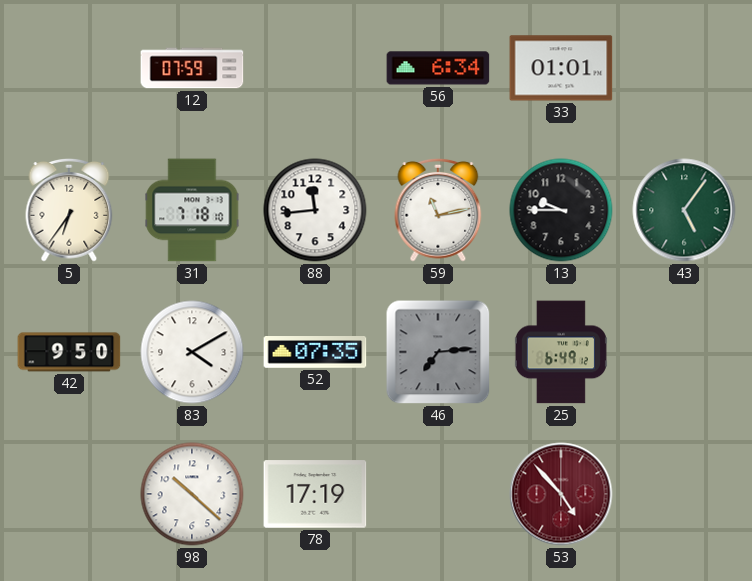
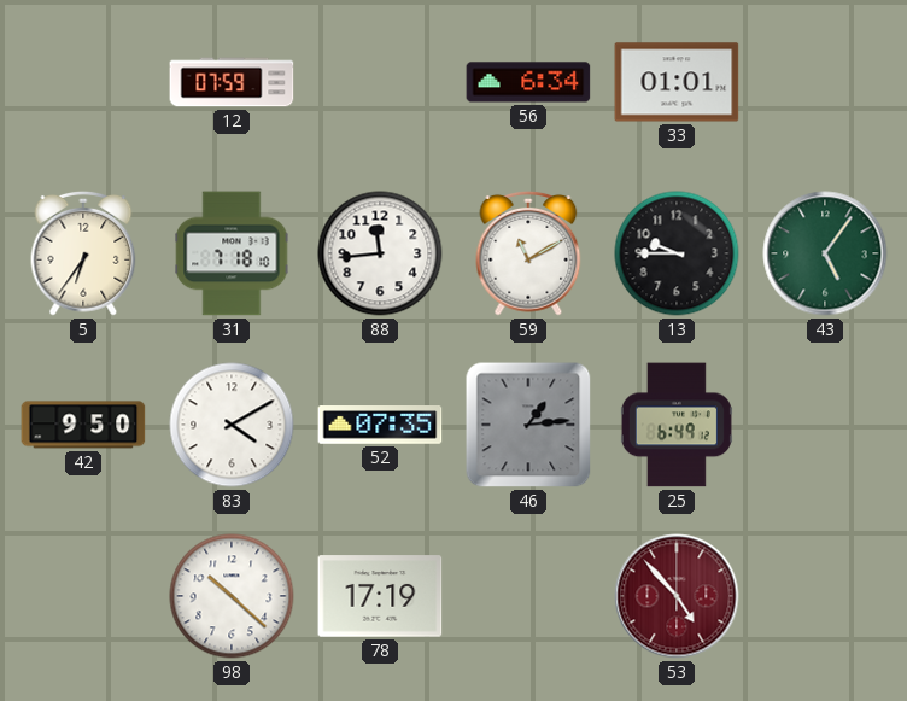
59: 11:13 -> 11:10
46: 7:14 -> 1:14
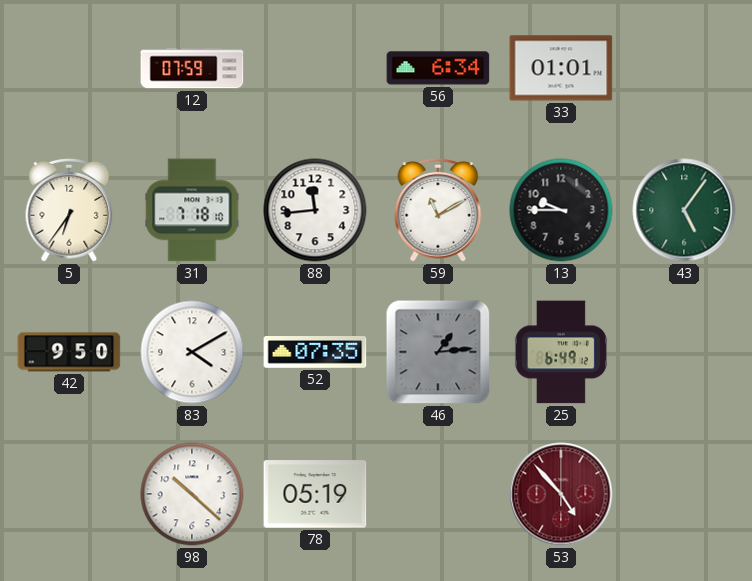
78: 17:19 -> 05:19
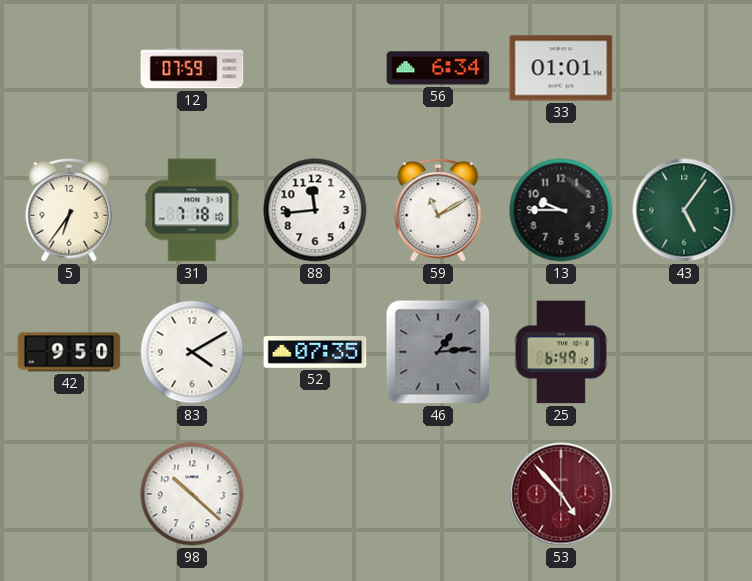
78: 05:19 -> none
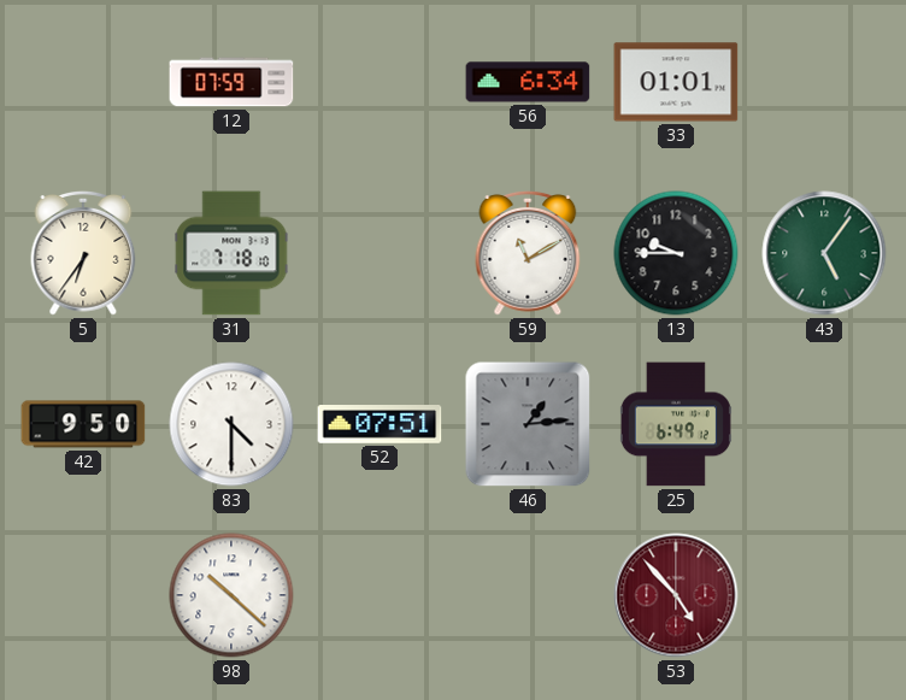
88: 11:44 -> none
83: 4:10 -> 4:30
52: 07:35 -> 07:51
